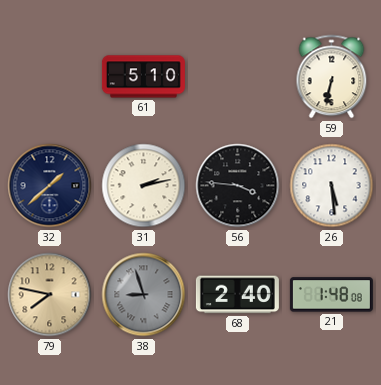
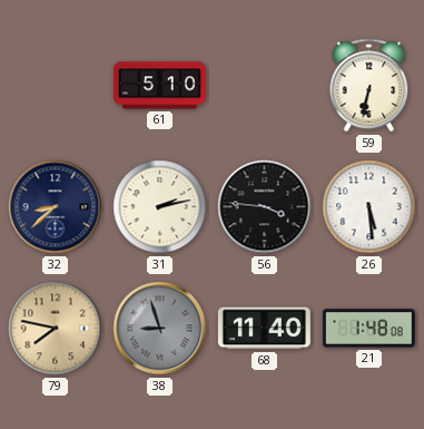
32: 1:38 -> 8:38
68: 2:40 -> 11:40
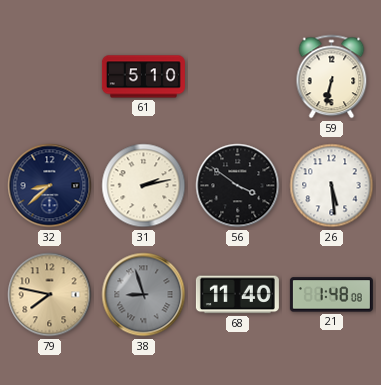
56: 3:46 -> 3:51
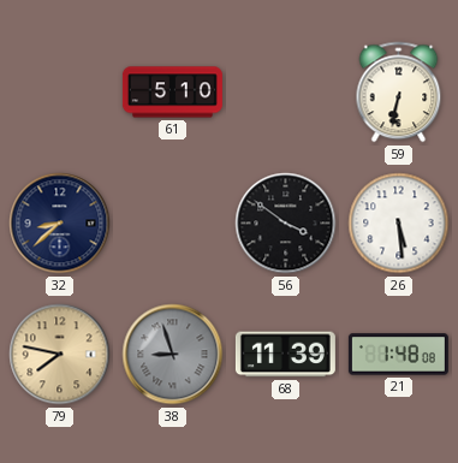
31: 2:13 -> none
68: 11:40 -> 11:39
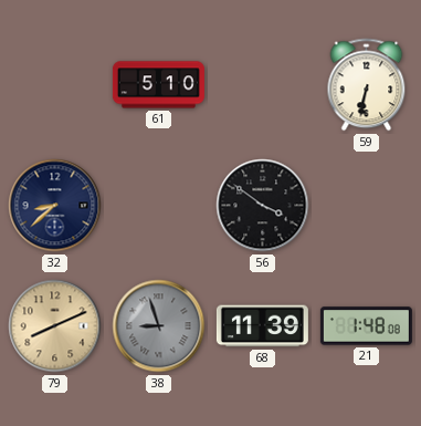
26: 5:29 -> none
79: 7:47 -> 8:11
